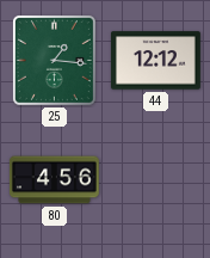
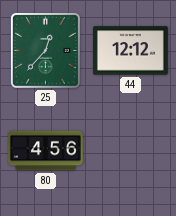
25: 1:16 -> 12:37
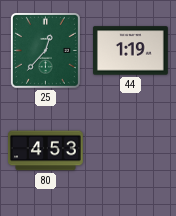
44: 12:12 -> 1:19
80: 4:56 -> 4:53
